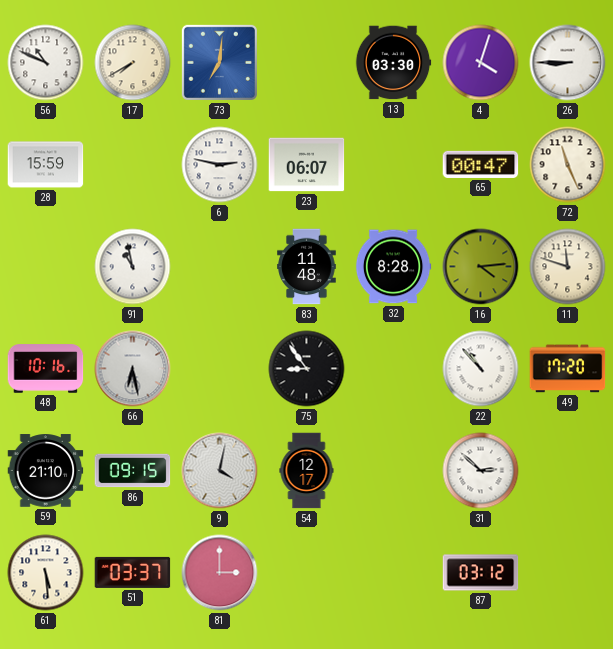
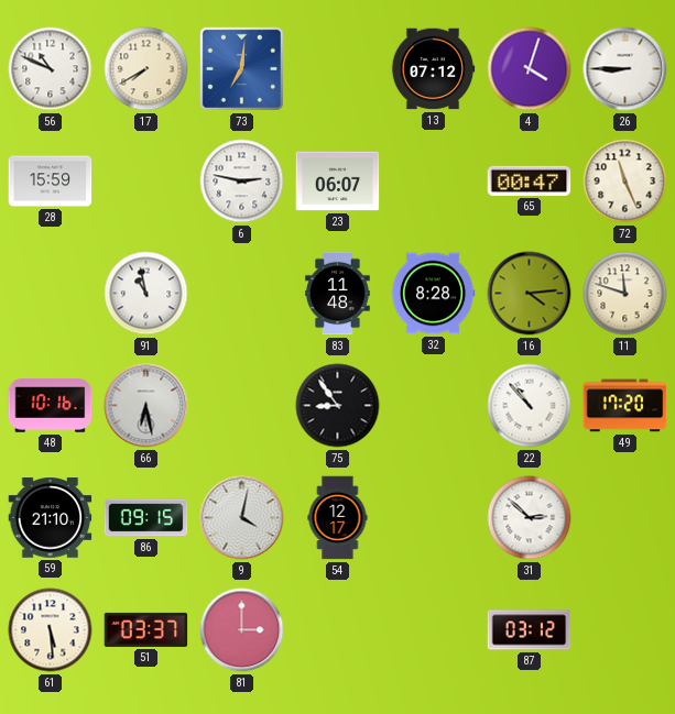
13: 03:30 -> 07:12
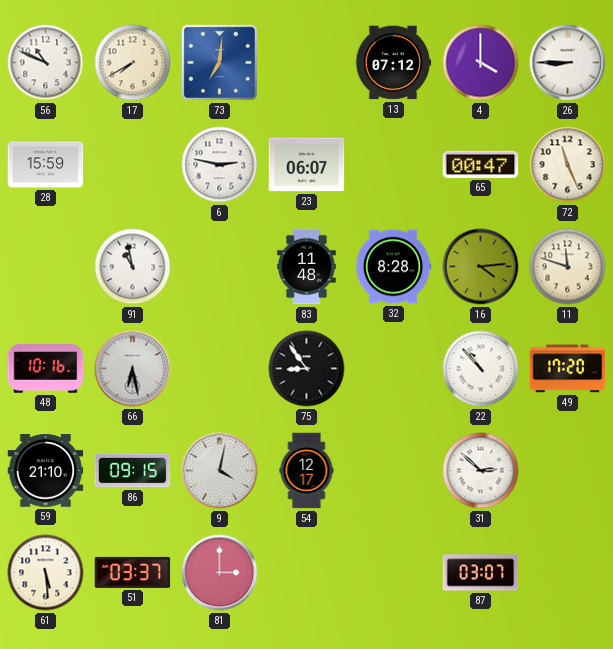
4: 4:03 -> 4:00
87: 03:12 -> 03:07
